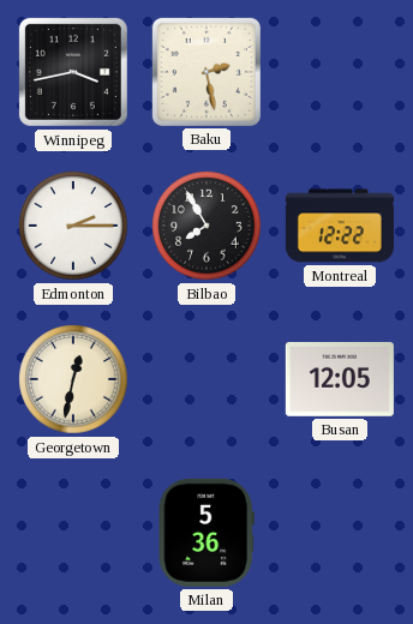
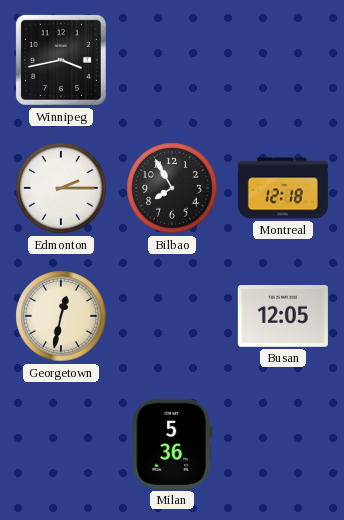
Baku: 2:28 -> none
Montreal: 12:22 -> 12:18
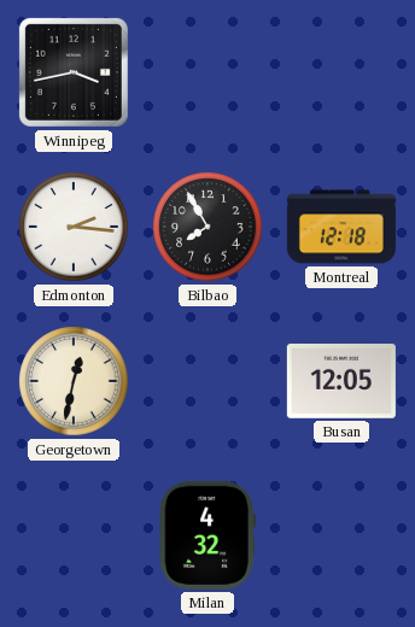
Edmonton: 2:15 -> 2:16
Milan: 5:36 -> 4:32
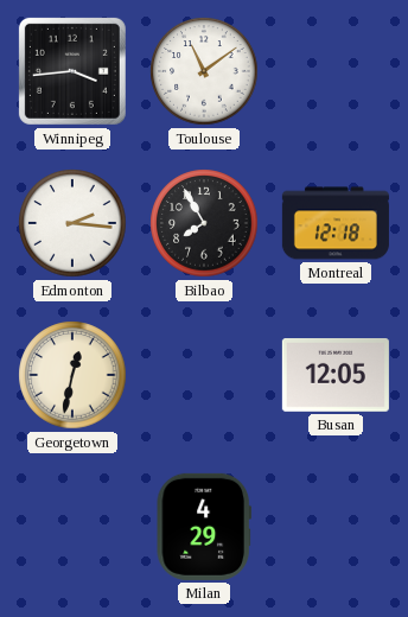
Winnipeg: 3:43 -> 3:44
Toulouse: none -> 11:09
Milan: 4:32 -> 4:29
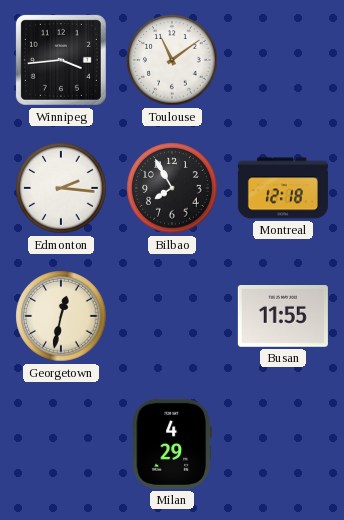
Busan: 12:05 -> 11:55
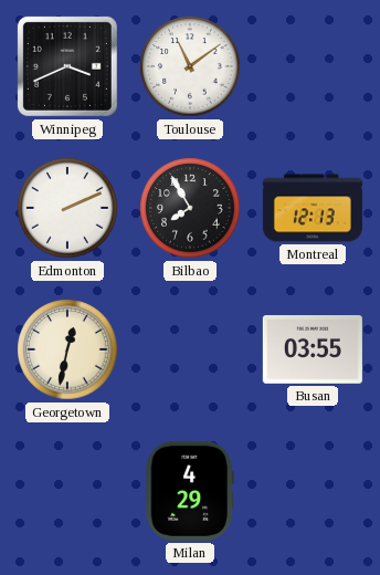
Winnipeg: 3:44 -> 3:41
Edmonton: 2:16 -> 2:11
Montreal: 12:18 -> 12:13
Busan: 11:55 -> 03:55
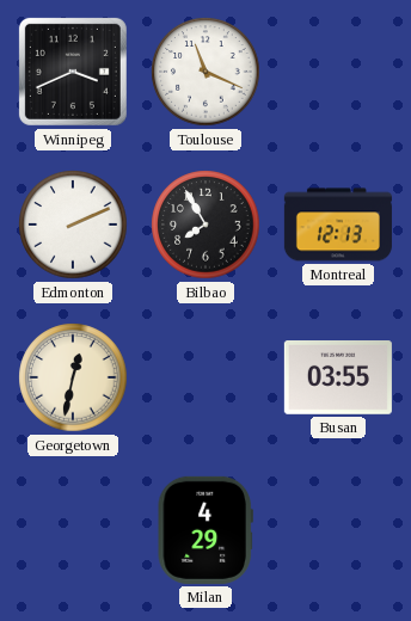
Toulouse: 11:09 -> 11:19
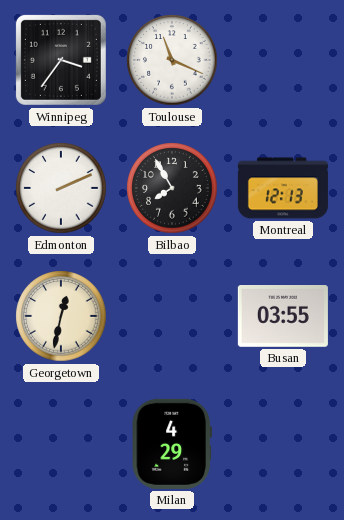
Winnipeg: 3:41 -> 3:36
